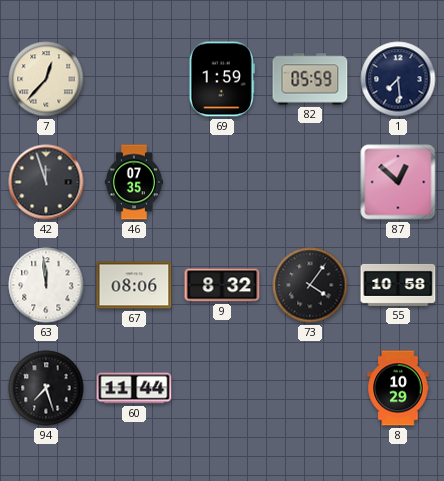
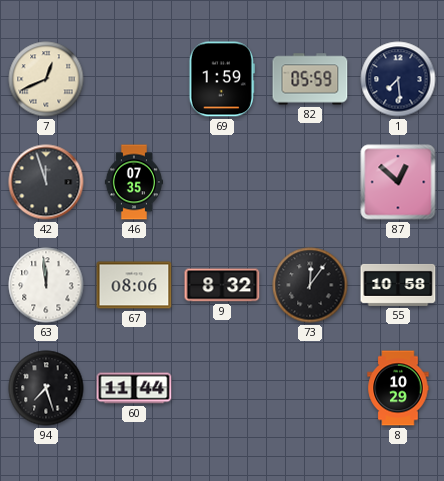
7: 12:37 -> 12:41
73: 4:06 -> 12:06
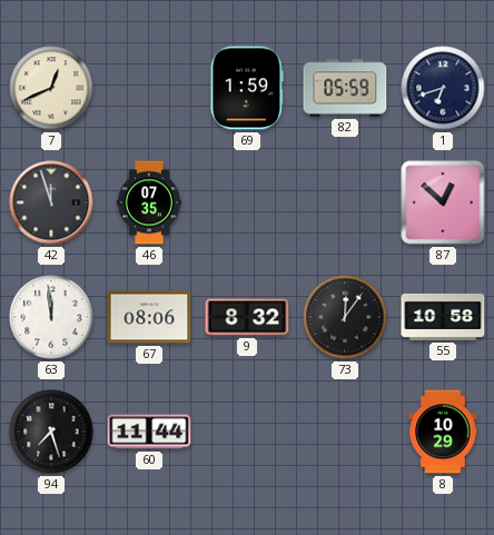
1: 7:29 -> 6:42
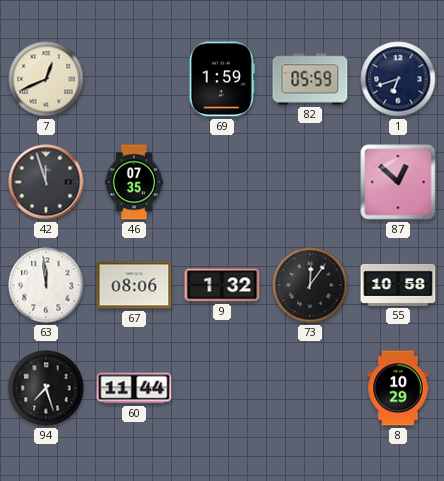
9: 8:32 -> 1:32
